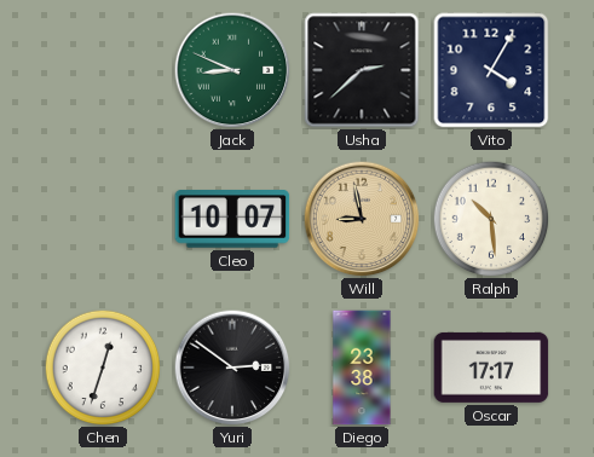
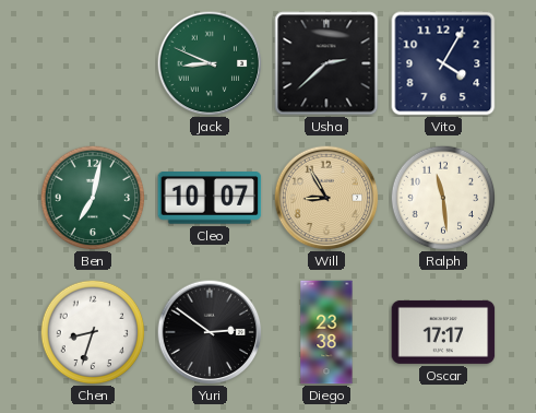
Ben: none -> 7:02
Will: 8:58 -> 8:55
Ralph: 10:29 -> 11:29
Chen: 12:33 -> 8:33
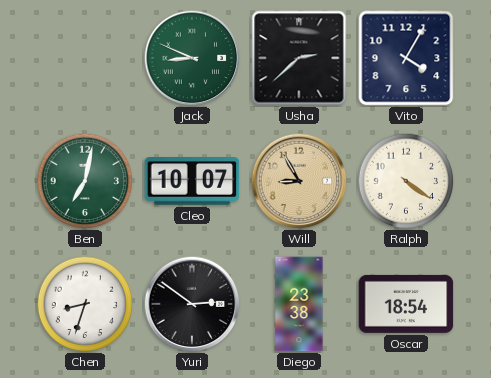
Ralph: 11:29 -> 4:21
Oscar: 17:17 -> 18:54
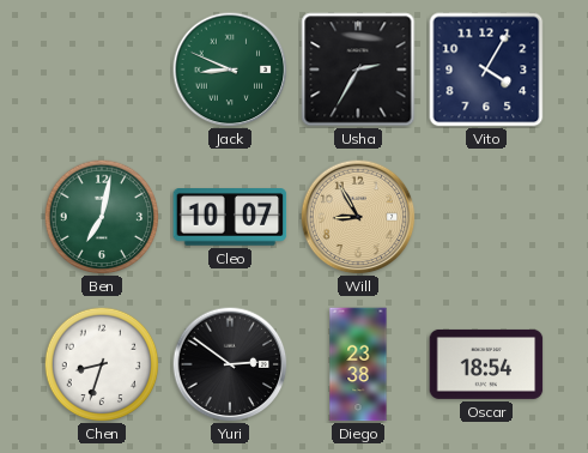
Usha: 2:38 -> 2:35
Ralph: 4:21 -> none
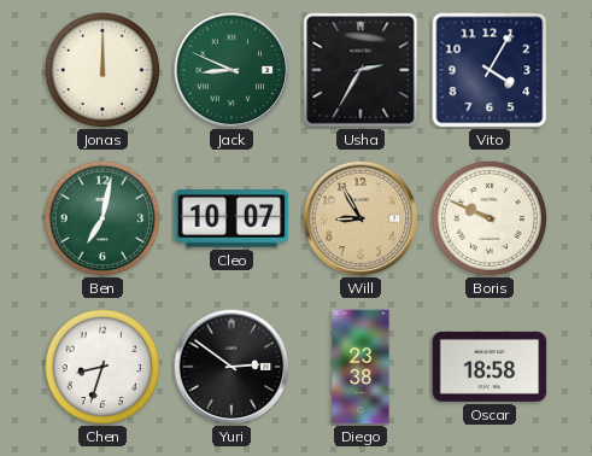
Jonas: none -> 12:00
Boris: none -> 9:49
Oscar: 18:54 -> 18:58
